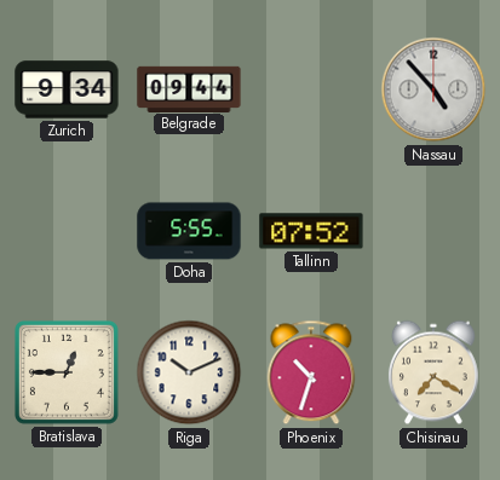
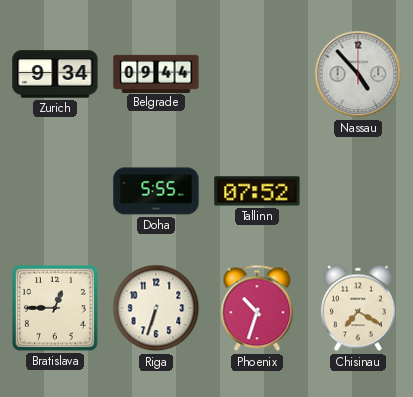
Riga: 10:11 -> 6:33
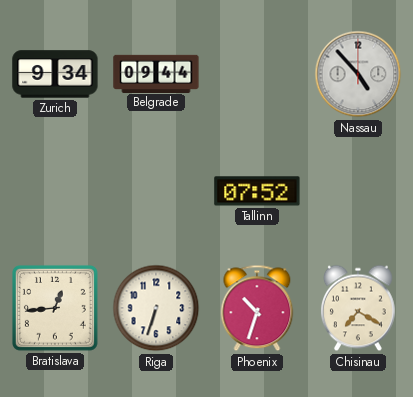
Doha: 5:55 -> none
Bratislava: 12:45 -> 12:44
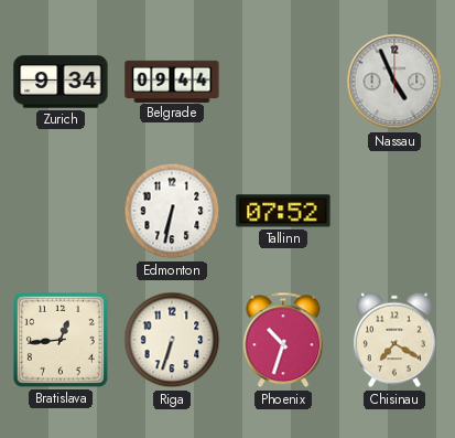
Nassau: 4:53 -> 4:56
Edmonton: none -> 6:32
